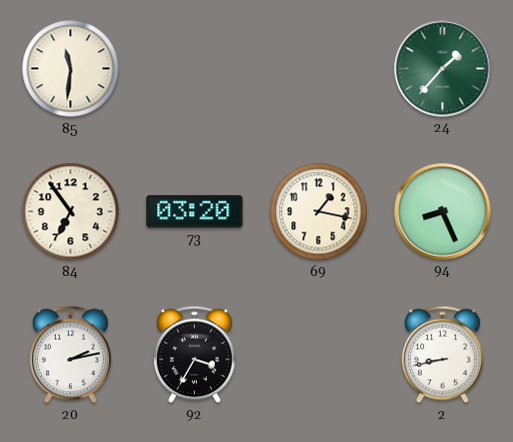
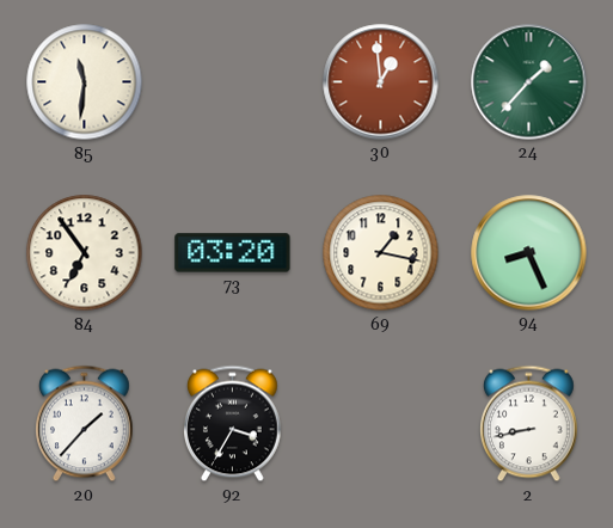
30: none -> 12:59
20: 2:13 -> 1:37
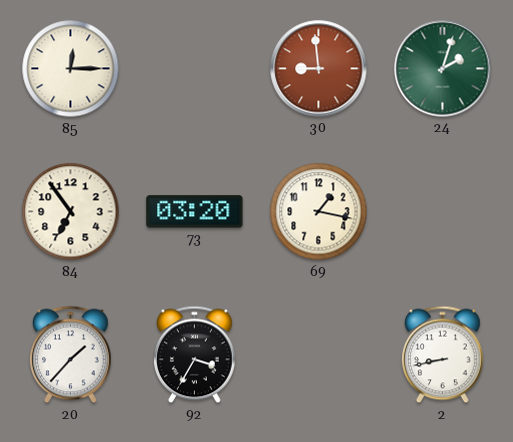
85: 11:31 -> 12:15
30: 12:59 -> 8:59
24: 1:37 -> 2:03
94: 8:26 -> none
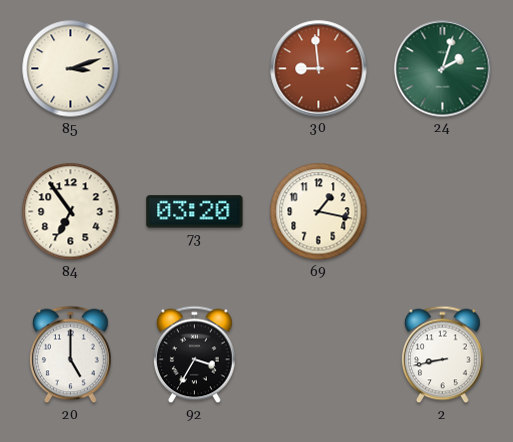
85: 12:15 -> 3:12
20: 1:37 -> 5:00
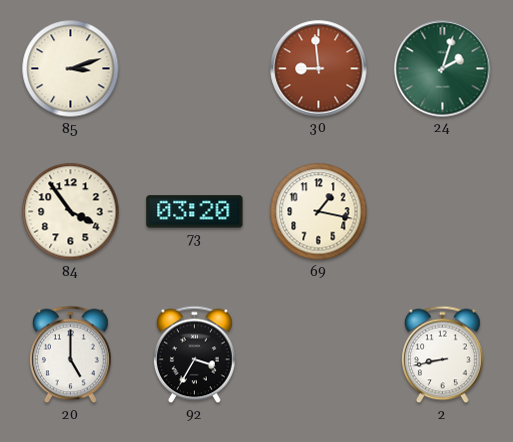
84: 6:54 -> 3:54
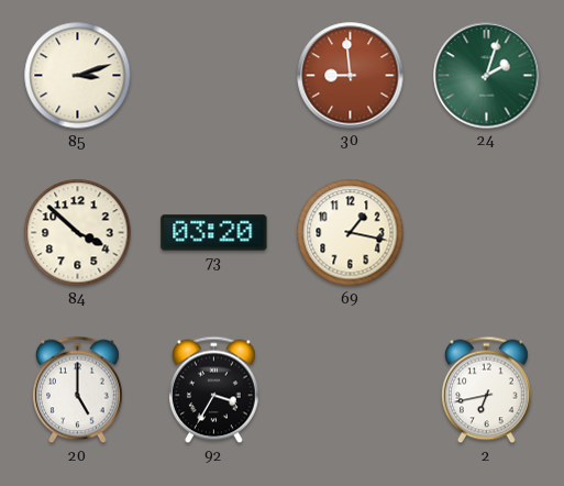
84: 3:54 -> 3:52
2: 8:43 -> 6:43
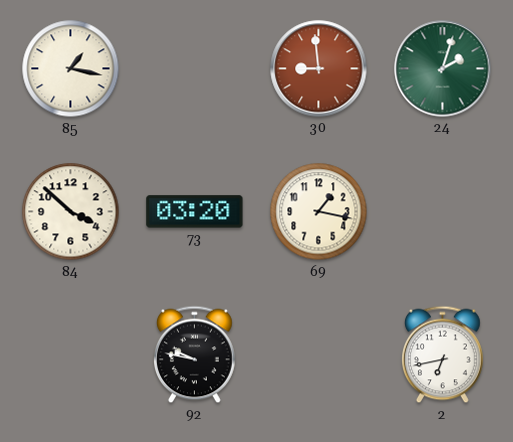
85: 3:12 -> 1:17
20: 5:00 -> none
92: 3:35 -> 9:47
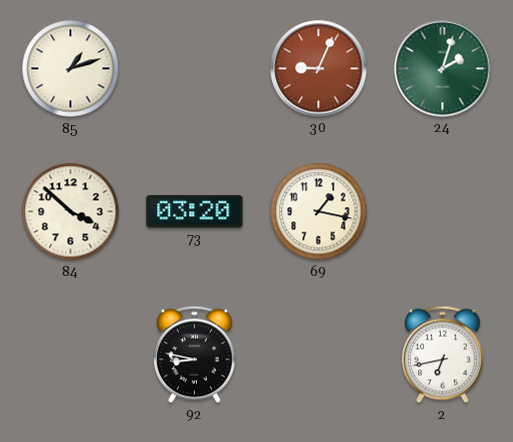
85: 1:17 -> 1:12
30: 8:59 -> 9:04
92: 9:47 -> 8:47
